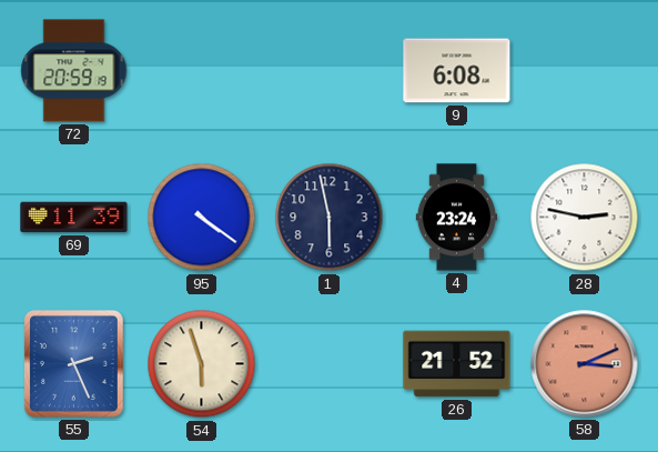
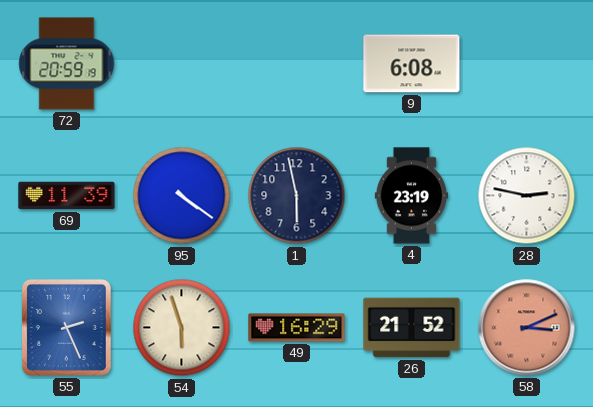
4: 23:24 -> 23:19
49: none -> 16:29
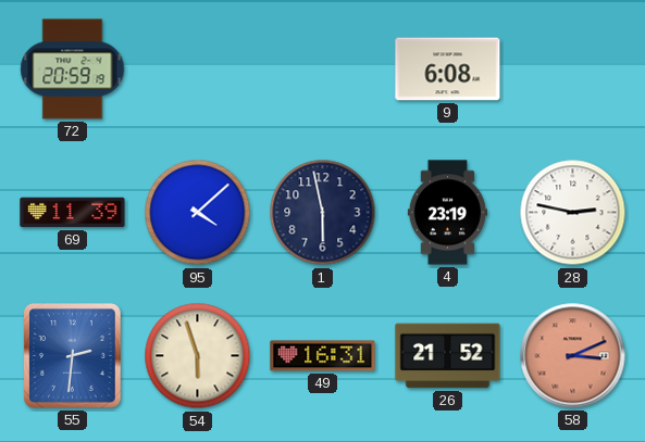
95: 4:21 -> 4:08
55: 2:26 -> 2:31
49: 16:29 -> 16:31
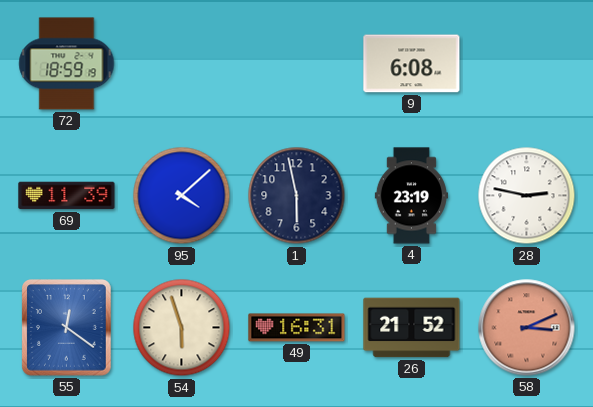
72: 20:59 -> 18:59
55: 2:31 -> 12:21
